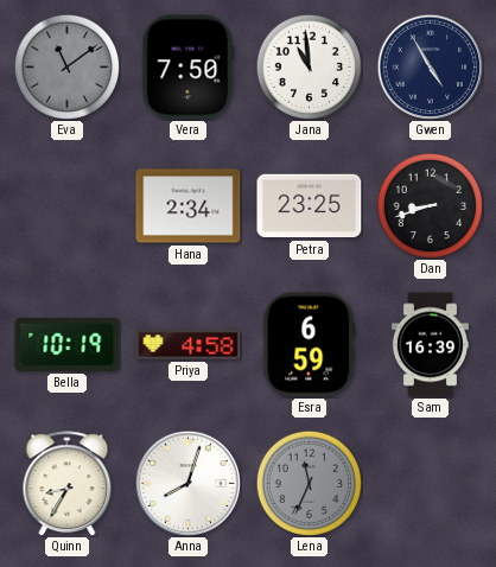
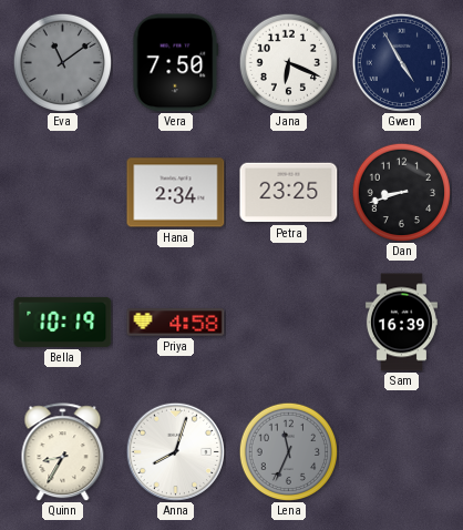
Jana: 10:59 -> 6:19
Esra: 6:59 -> none
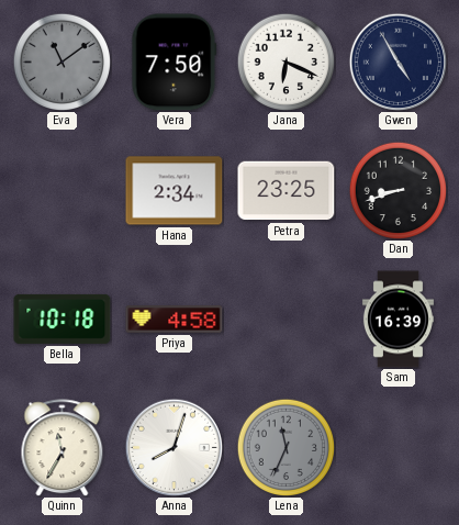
Bella: 10:19 -> 10:18
Quinn: 8:35 -> 11:35
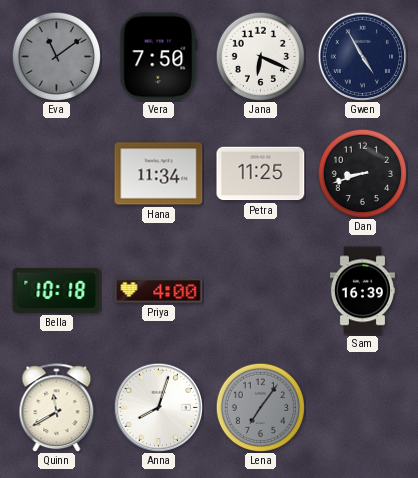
Hana: 2:34 -> 11:34
Petra: 23:25 -> 11:25
Priya: 4:58 -> 4:00
Quinn: 11:35 -> 11:40
Lena: 11:34 -> 7:06
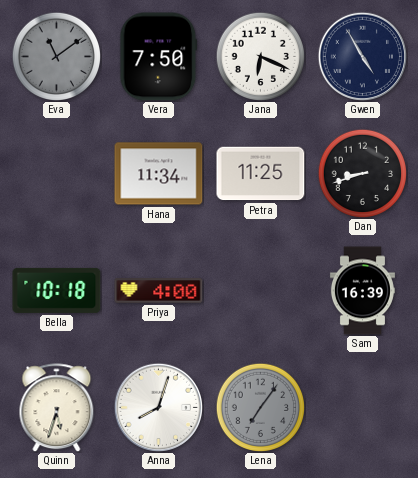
Quinn: 11:40 -> 5:33
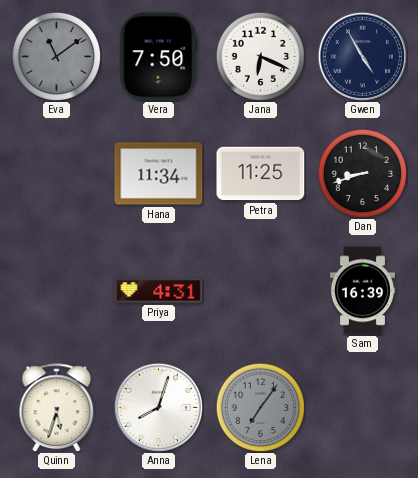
Bella: 10:18 -> none
Priya: 4:00 -> 4:31
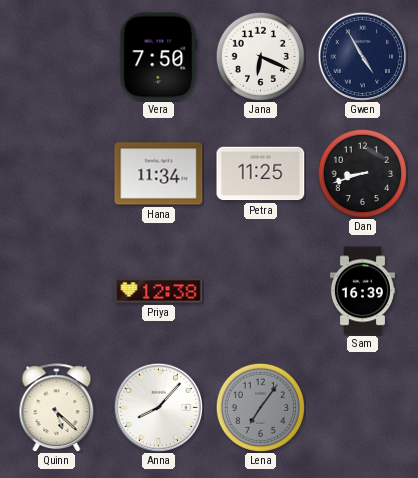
Eva: 11:09 -> none
Priya: 4:31 -> 12:38
Quinn: 5:33 -> 5:22
Anna: 8:03 -> 8:07
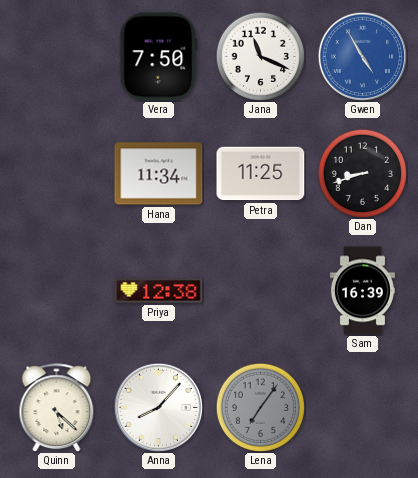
Jana: 6:19 -> 11:19
Gwen dial: navy -> blue
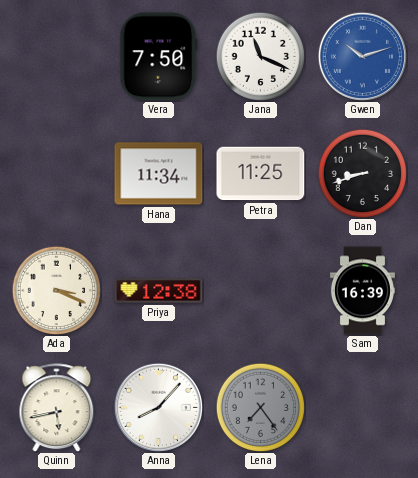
Gwen: 4:55 -> 10:12
Ada: none -> 3:19
Quinn: 5:22 -> 5:43
Lena: 7:06 -> 7:24
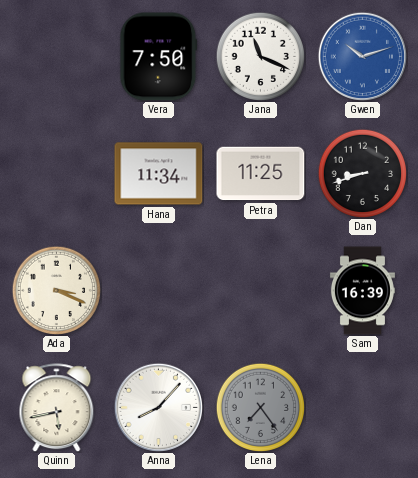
Priya: 12:38 -> none
